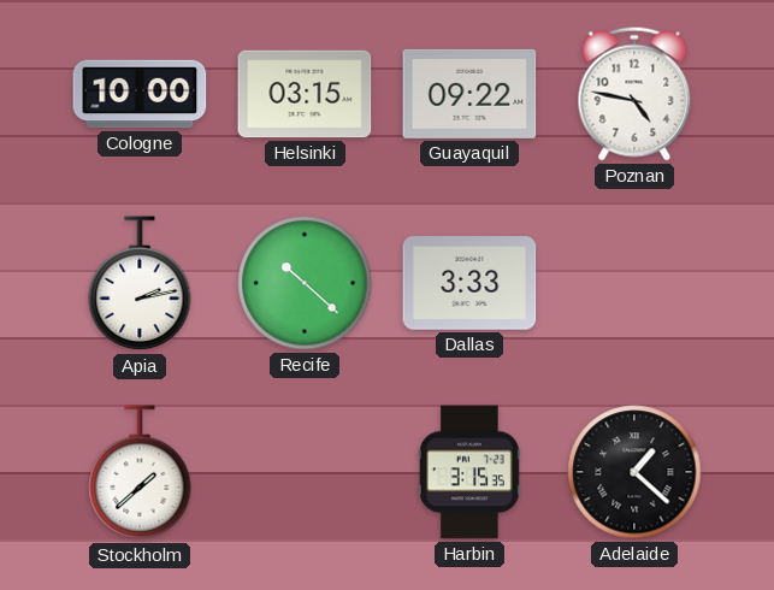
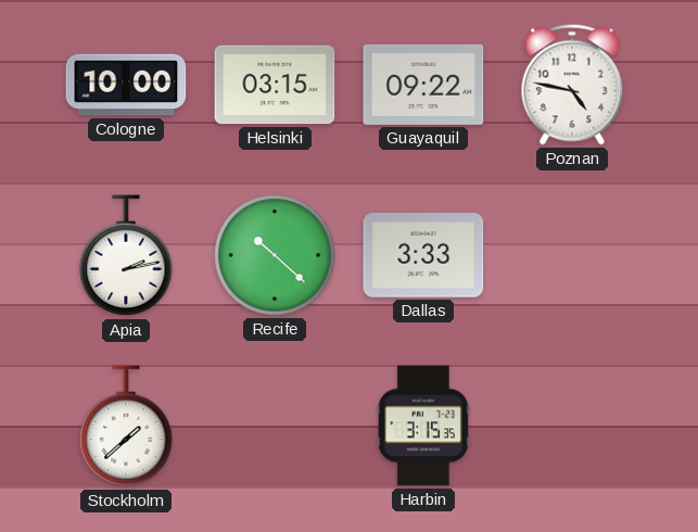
Adelaide: 1:22 -> none
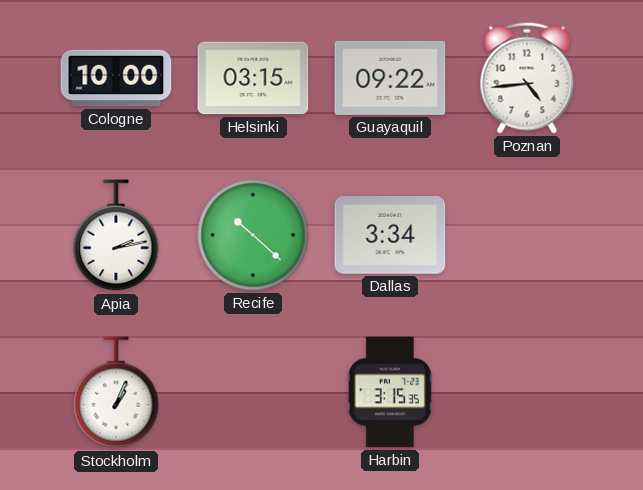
Poznan: 4:47 -> 4:44
Dallas: 3:33 -> 3:34
Stockholm: 1:38 -> 1:04
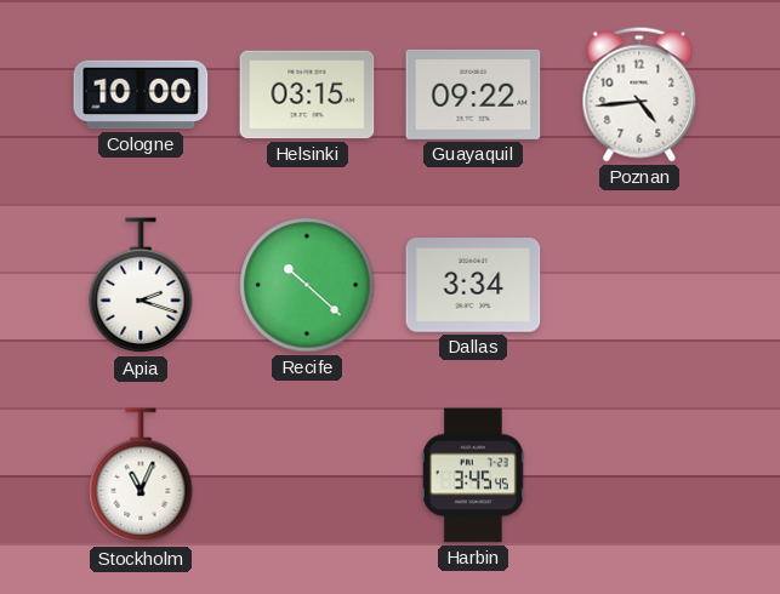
Apia: 2:13 -> 2:18
Stockholm: 1:04 -> 11:04
Harbin: 3:15 -> 3:45
